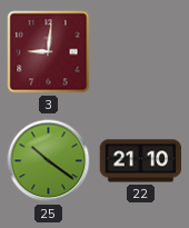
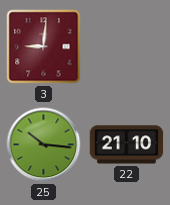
25: 10:21 -> 10:16
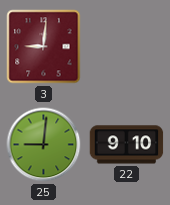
25: 10:16 -> 9:01
22: 21:10 -> 9:10
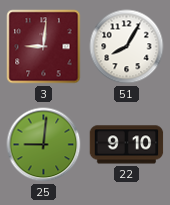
51: none -> 8:05
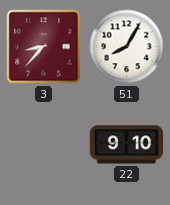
3: 9:01 -> 8:37
25: 9:01 -> none
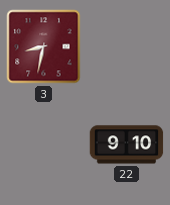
3: 8:37 -> 8:32
51: 8:05 -> none
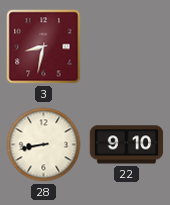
28: none -> 8:43
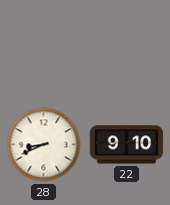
3: 8:32 -> none
28: 8:43 -> 8:41
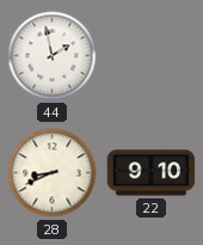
44: none -> 1:58
